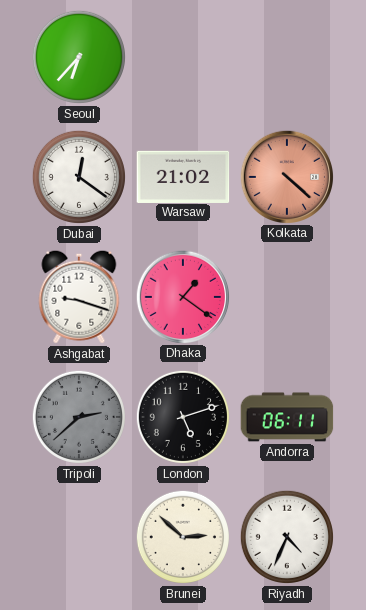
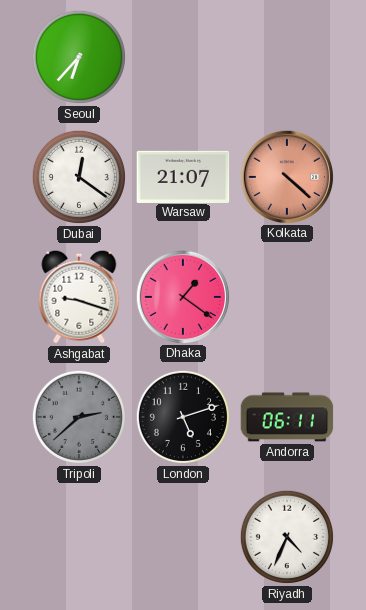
Warsaw: 21:02 -> 21:07
Brunei: 2:52 -> none
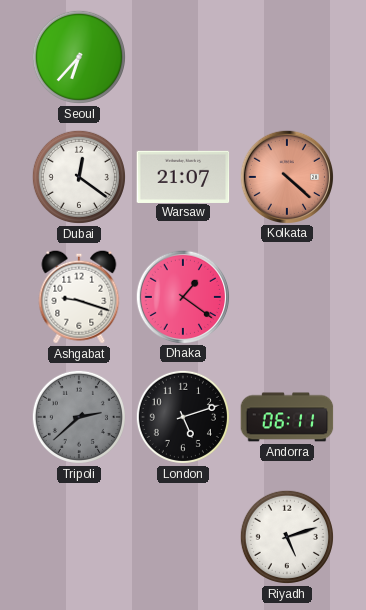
Riyadh: 4:34 -> 5:12
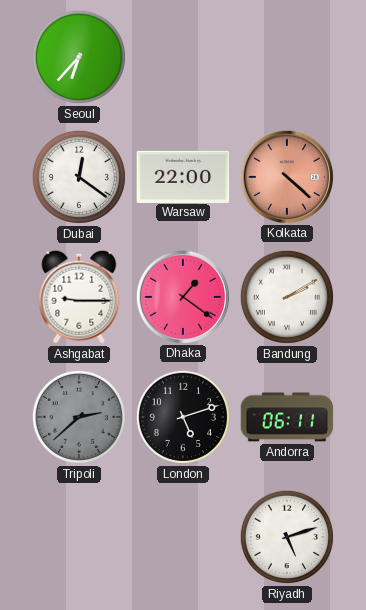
Warsaw: 21:07 -> 22:00
Ashgabat: 9:18 -> 9:15
Bandung: none -> 2:10
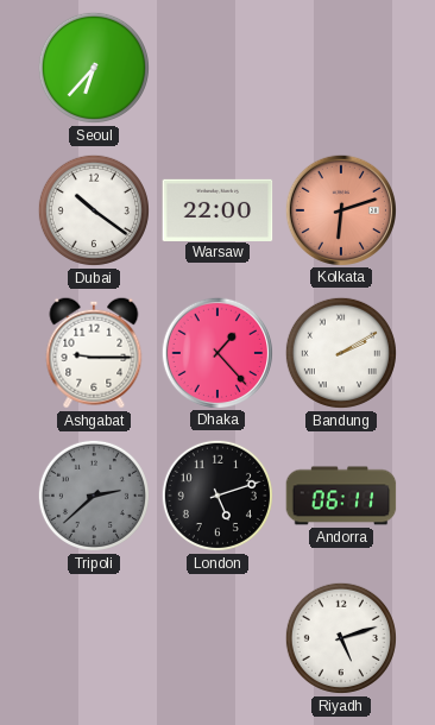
Dubai: 12:21 -> 10:21
Kolkata: 4:22 -> 6:12
Dhaka: 1:21 -> 1:23
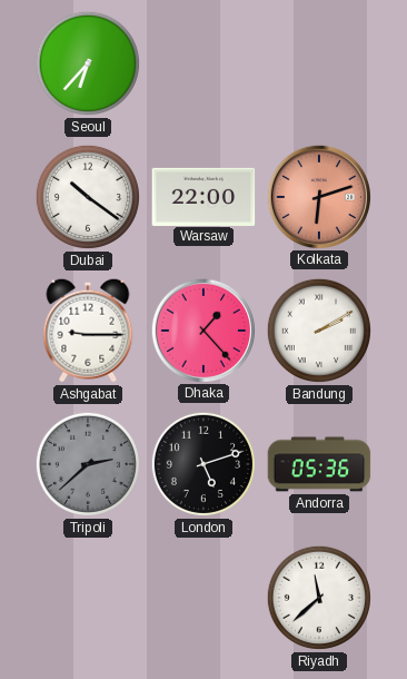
Andorra: 06:11 -> 05:36
Riyadh: 5:12 -> 11:38
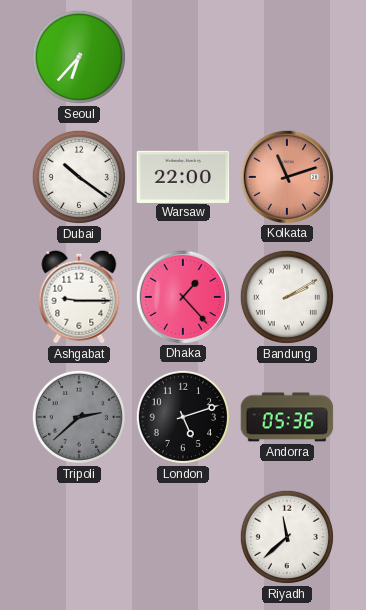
Kolkata: 6:12 -> 11:12
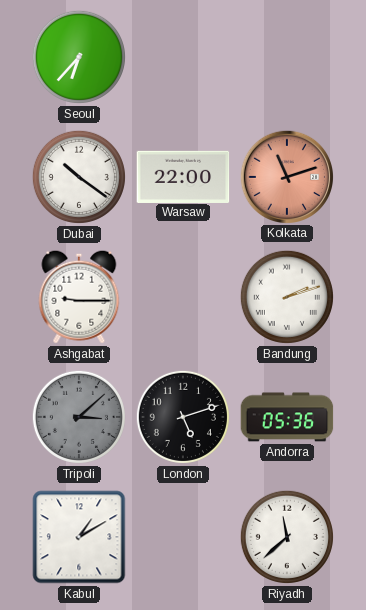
Dhaka: 1:23 -> none
Bandung: 2:10 -> 2:12
Tripoli: 2:38 -> 3:08
Kabul: none -> 1:10
